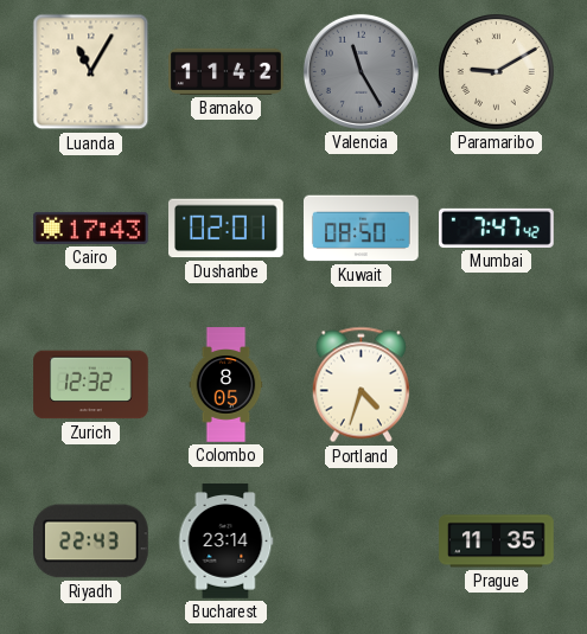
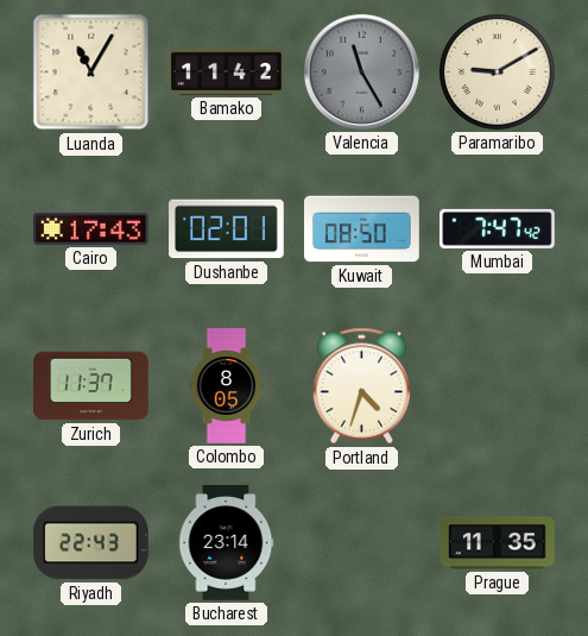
Zurich: 12:32 -> 11:37
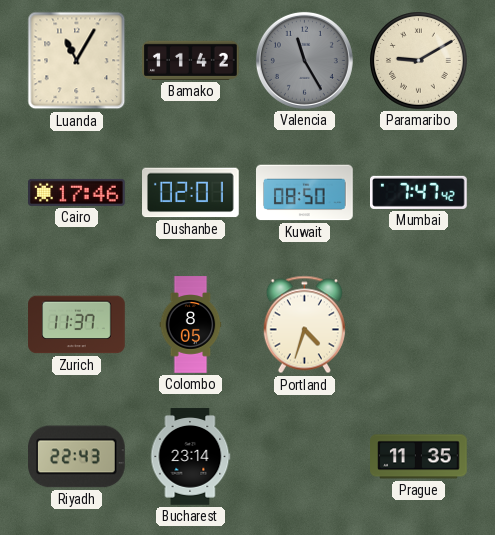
Cairo: 17:43 -> 17:46
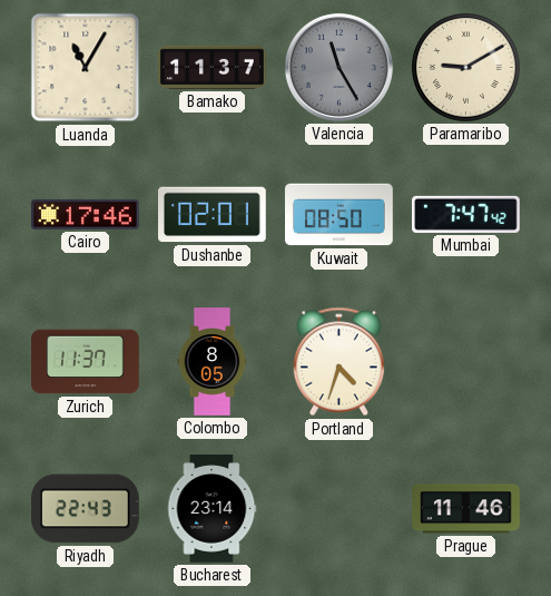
Bamako: 11:42 -> 11:37
Prague: 11:35 -> 11:46
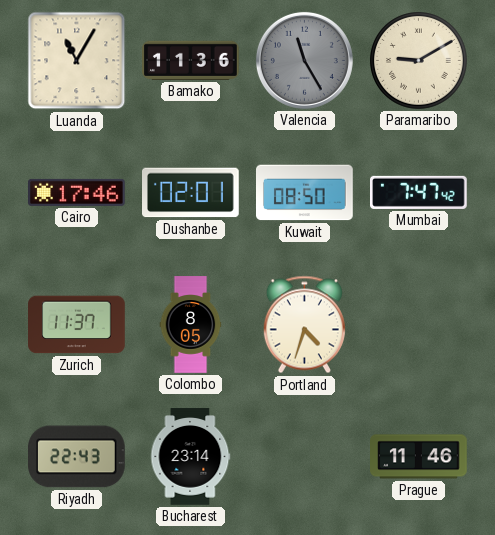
Bamako: 11:37 -> 11:36
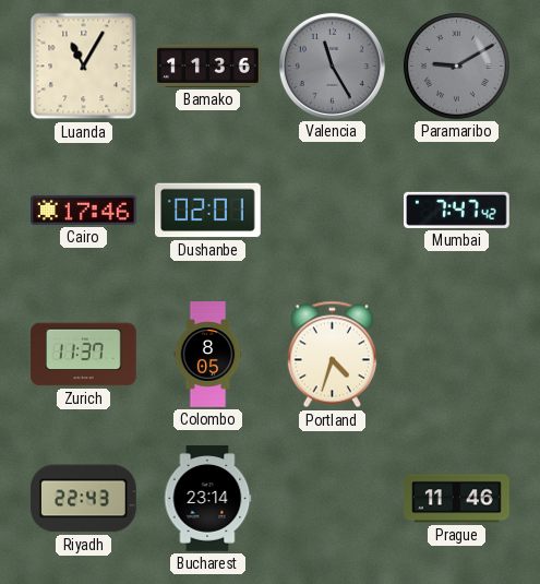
Paramaribo dial: cream -> grey
Kuwait: 08:50 -> none
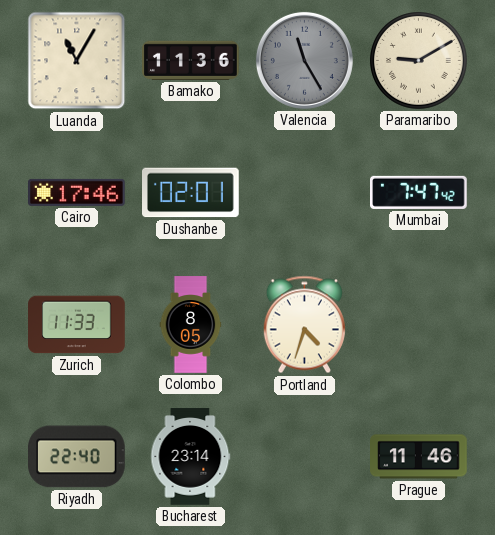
Paramaribo dial: grey -> cream
Zurich: 11:37 -> 11:33
Riyadh: 22:43 -> 22:40
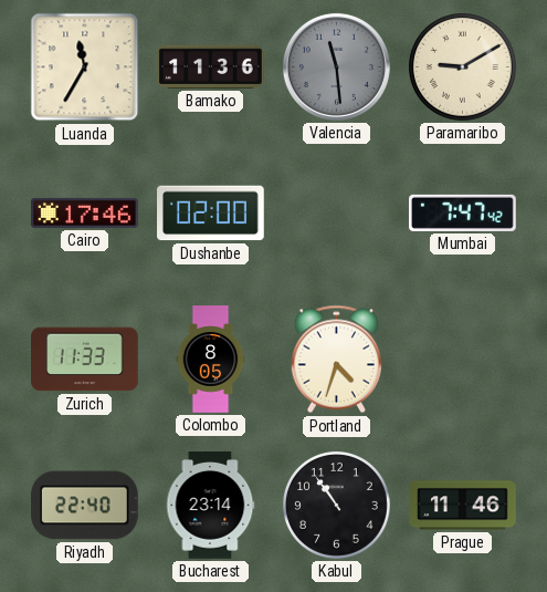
Luanda: 11:05 -> 11:35
Valencia: 11:25 -> 11:29
Dushanbe: 02:01 -> 02:00
Kabul: none -> 10:54
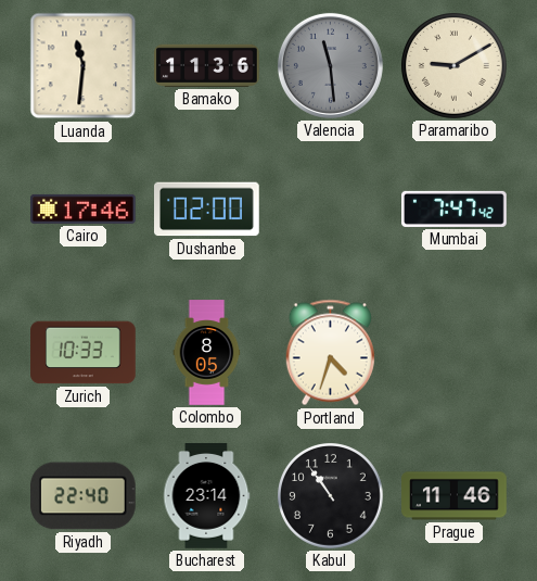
Luanda: 11:35 -> 11:31
Zurich: 11:33 -> 10:33
